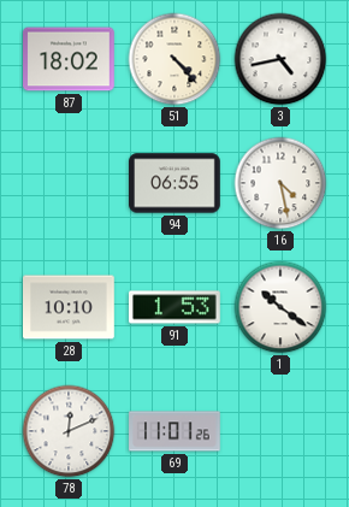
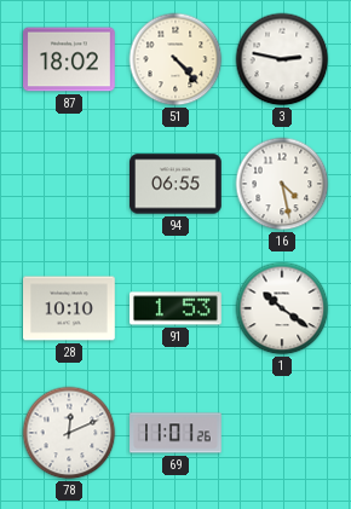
3: 4:43 -> 2:47
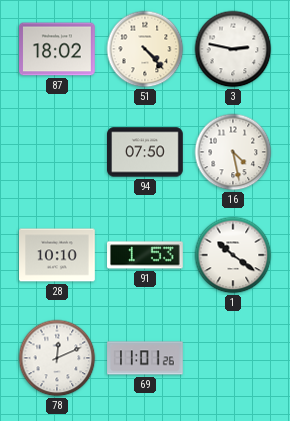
94: 06:55 -> 07:50
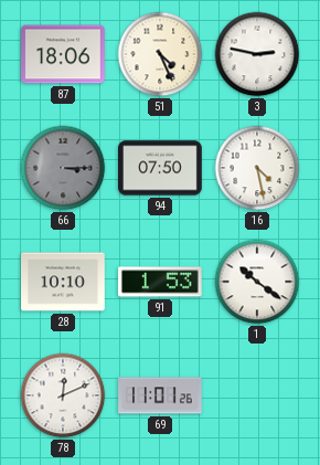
87: 18:02 -> 18:06
51: 4:23 -> 4:26
66: none -> 3:15
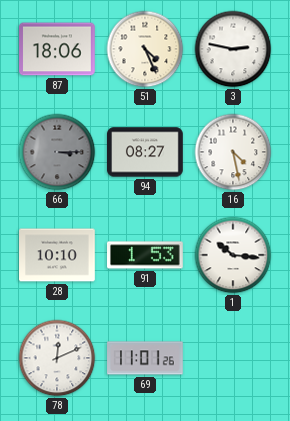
94: 07:50 -> 08:27
1: 10:21 -> 10:16
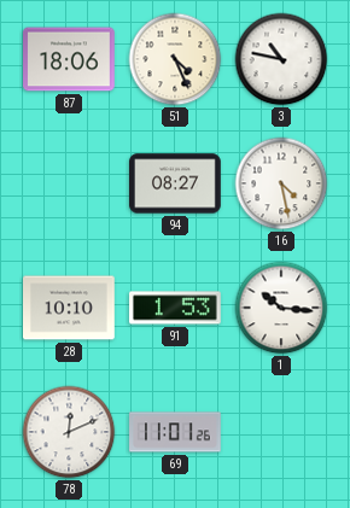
3: 2:47 -> 10:47
66: 3:15 -> none
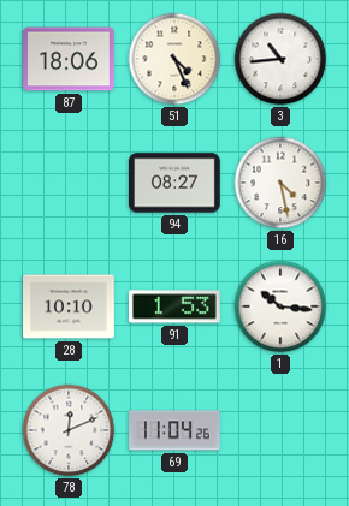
3: 10:47 -> 10:44
69: 11:01 -> 11:04
